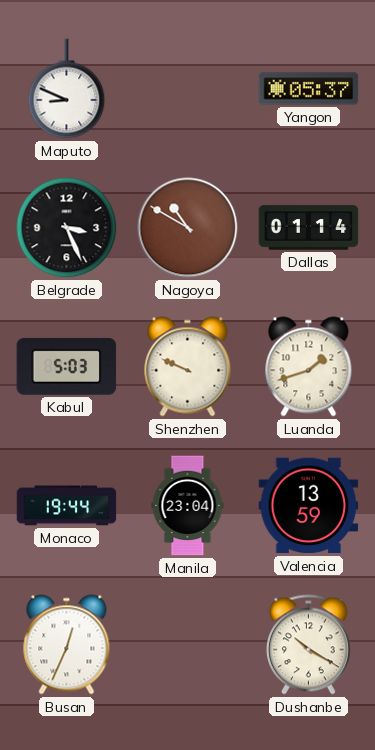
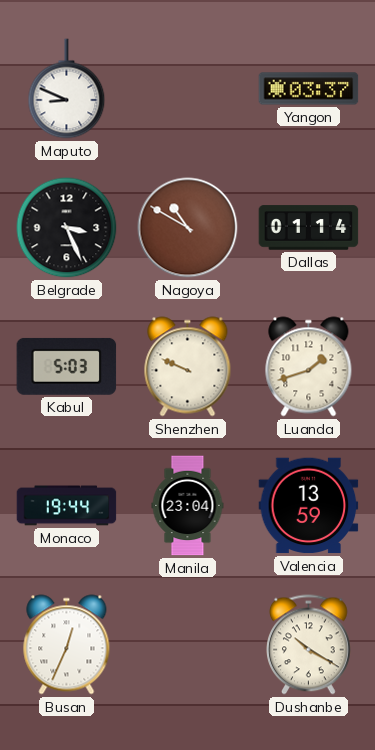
Yangon: 05:37 -> 03:37
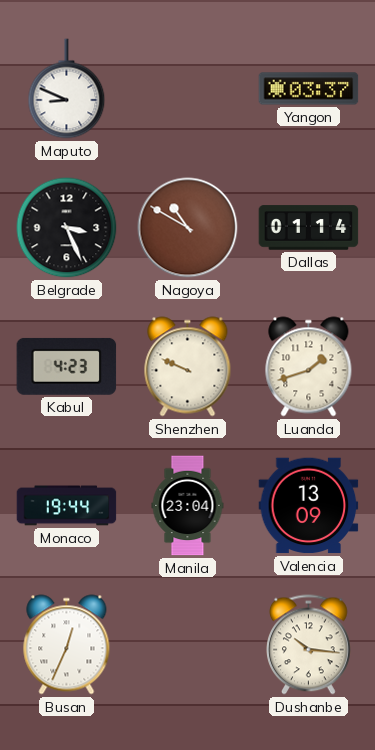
Kabul: 5:03 -> 4:23
Valencia: 13:59 -> 13:09
Dushanbe: 10:20 -> 10:16
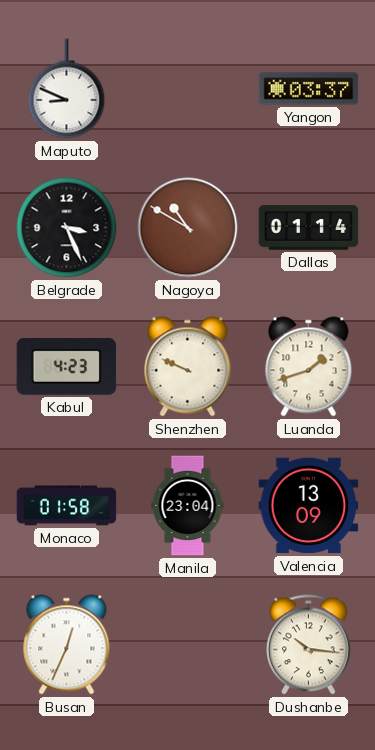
Monaco: 19:44 -> 01:58
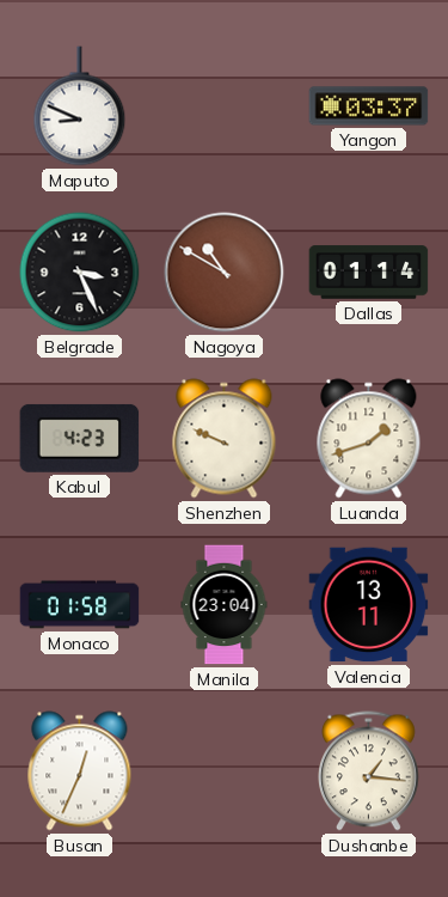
Valencia: 13:09 -> 13:11
Dushanbe: 10:16 -> 1:16
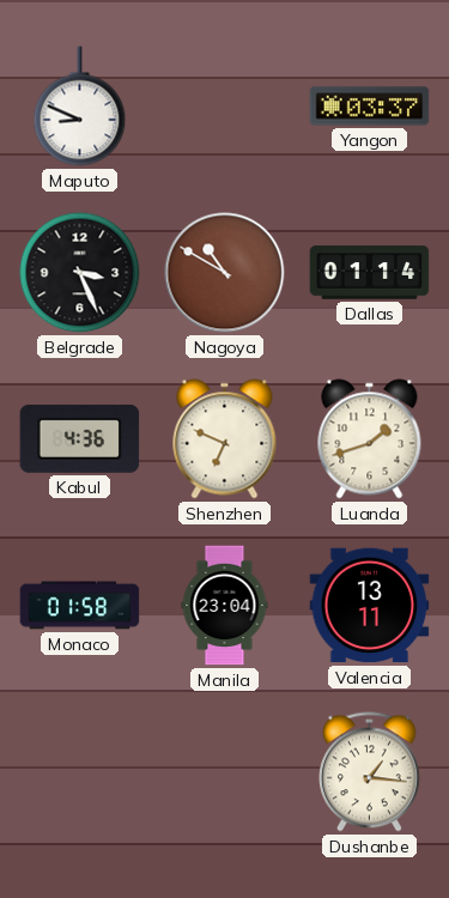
Kabul: 4:23 -> 4:36
Shenzhen: 9:49 -> 6:49
Busan: 12:34 -> none
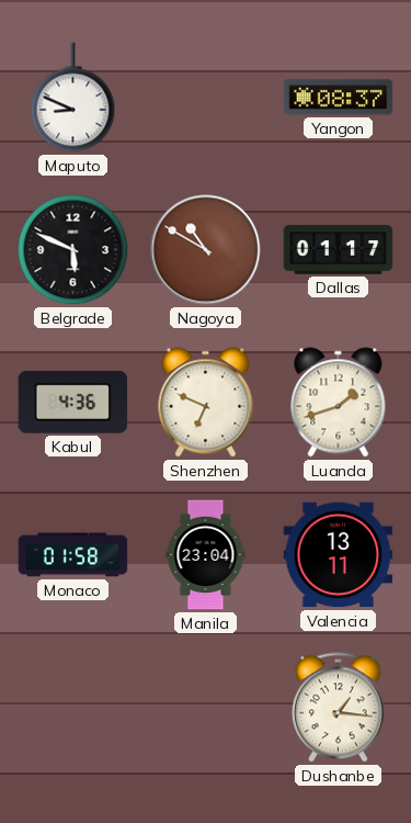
Yangon: 03:37 -> 08:37
Belgrade: 3:26 -> 5:49
Dallas: 01:14 -> 01:17
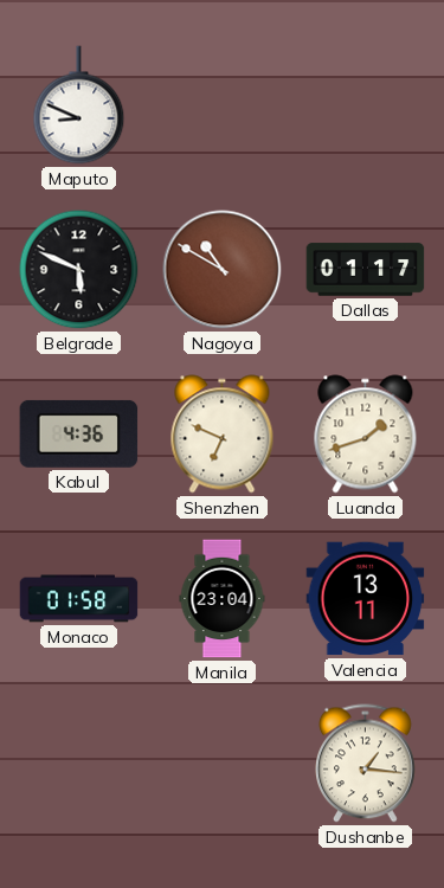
Yangon: 08:37 -> none
